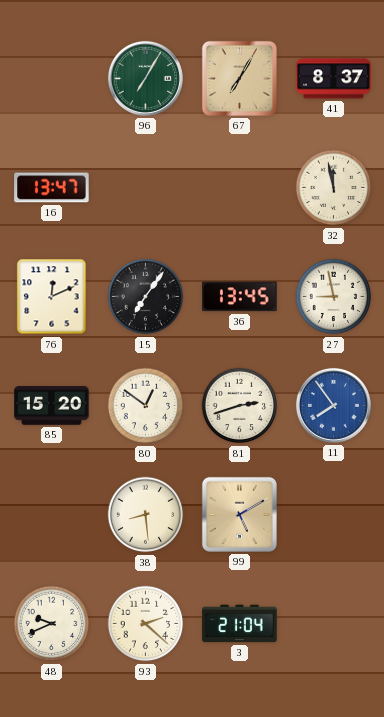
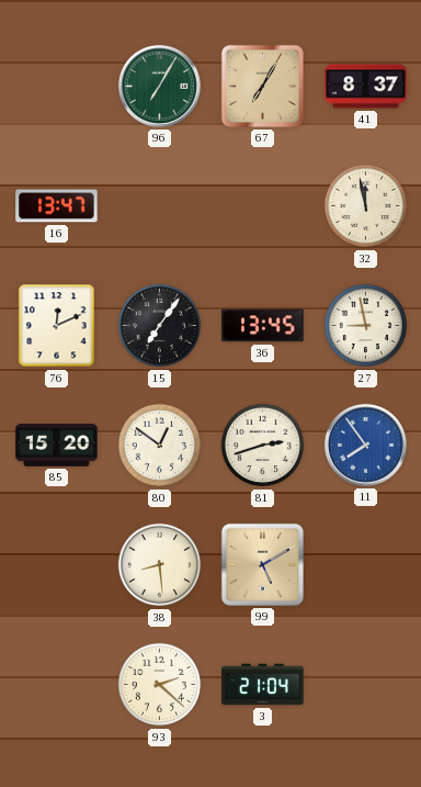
48: 9:41 -> none
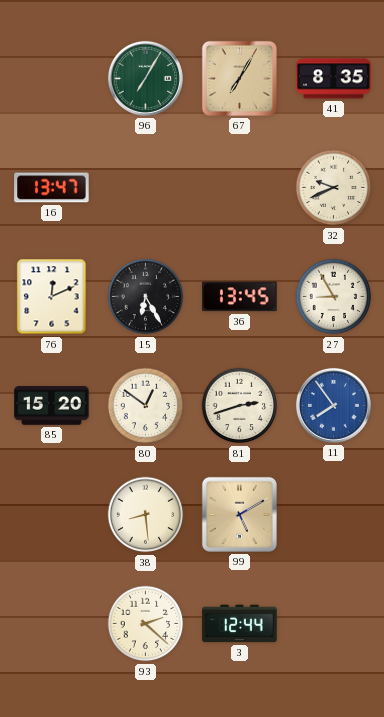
41: 8:37 -> 8:35
32: 11:58 -> 9:41
15: 7:06 -> 6:25
27: 8:58 -> 8:55
3: 21:04 -> 12:44
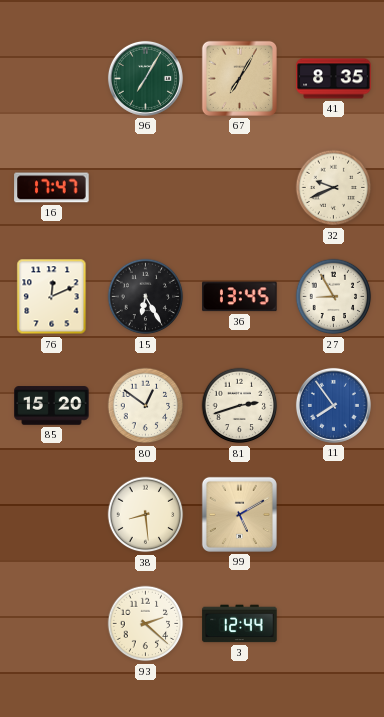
16: 13:47 -> 17:47
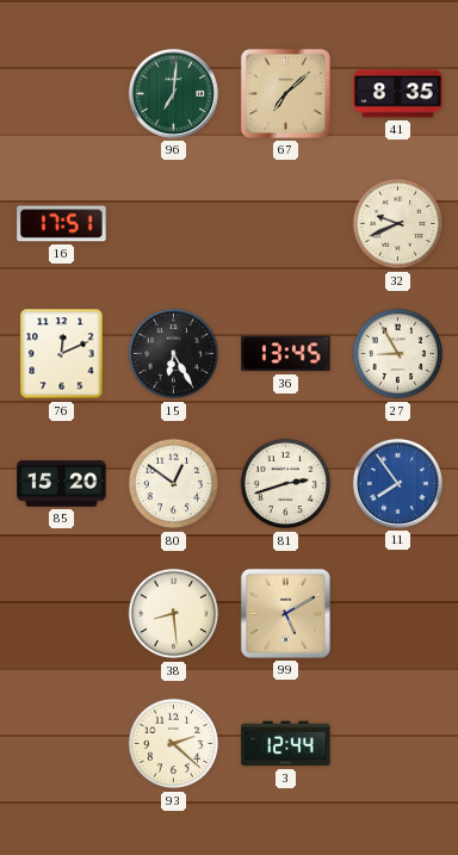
96: 7:05 -> 7:01
67: 7:05 -> 7:08
16: 17:47 -> 17:51
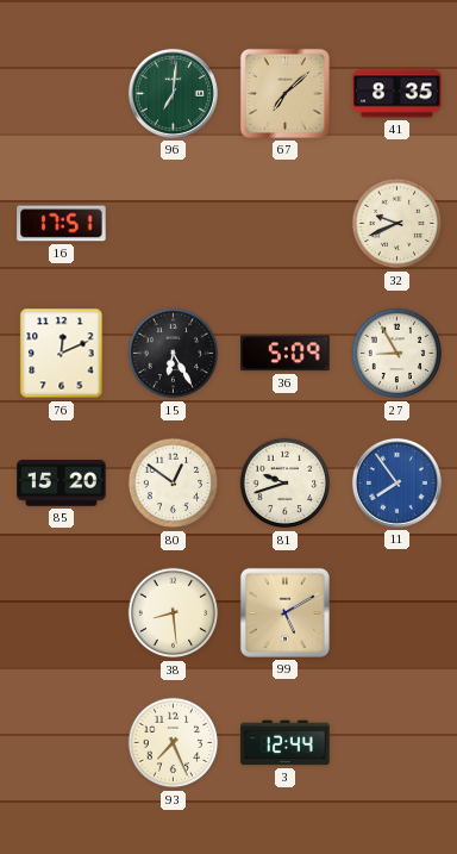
36: 13:45 -> 5:09
81: 2:42 -> 9:42
93: 2:22 -> 7:26
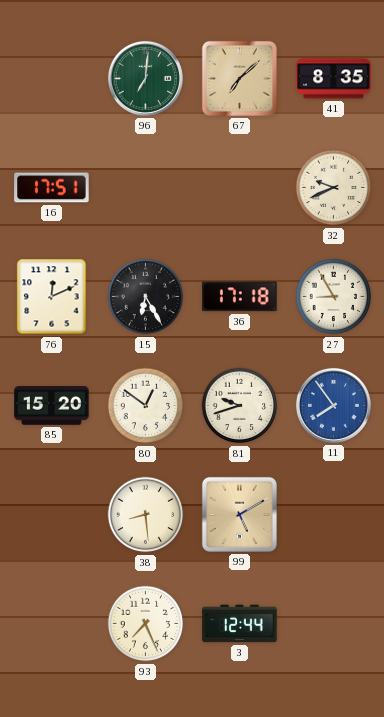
36: 5:09 -> 17:18
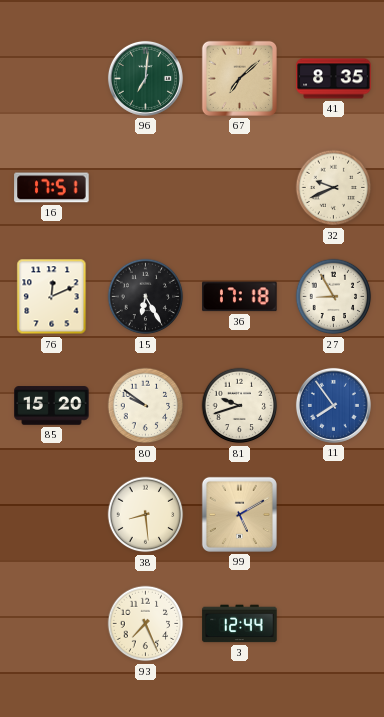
80: 12:51 -> 9:51
